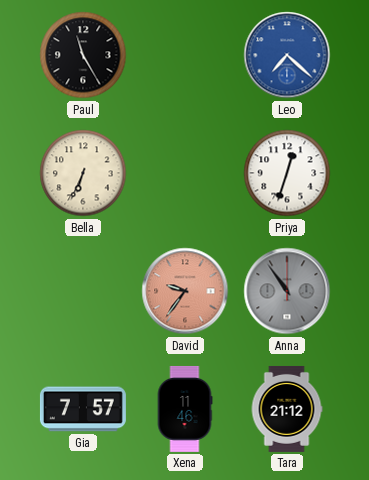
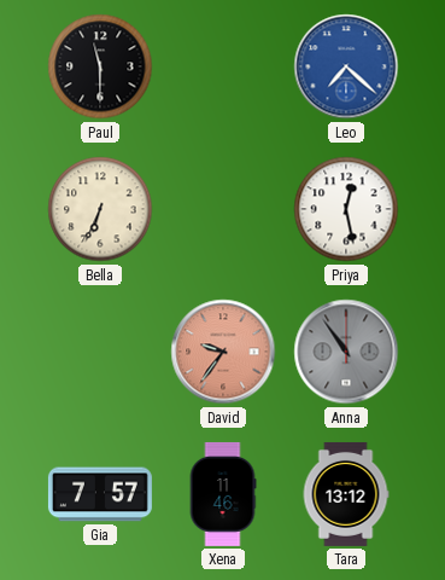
Paul: 11:25 -> 11:30
Priya: 12:33 -> 12:28
Tara: 21:12 -> 13:12
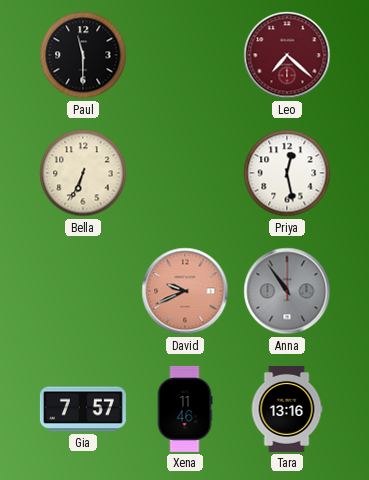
Leo dial: blue -> burgundy
David: 9:36 -> 9:41
Tara: 13:12 -> 13:16
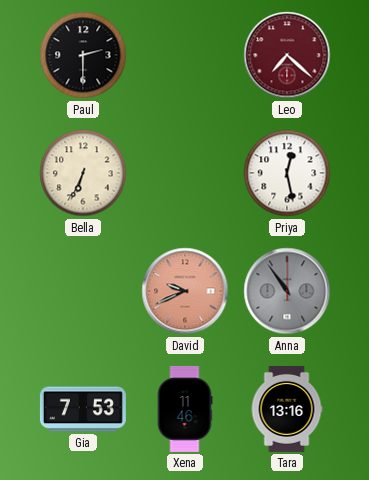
Paul: 11:30 -> 2:30
Gia: 7:57 -> 7:53
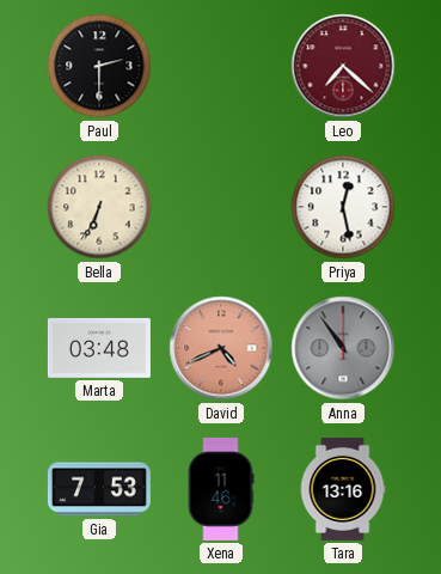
Marta: none -> 03:48
David: 9:41 -> 4:41
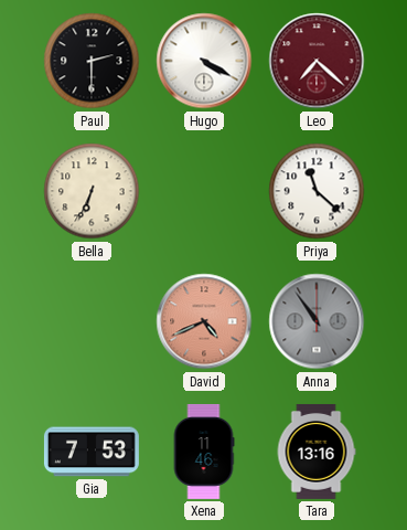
Hugo: none -> 4:20
Priya: 12:28 -> 11:22
Marta: 03:48 -> none
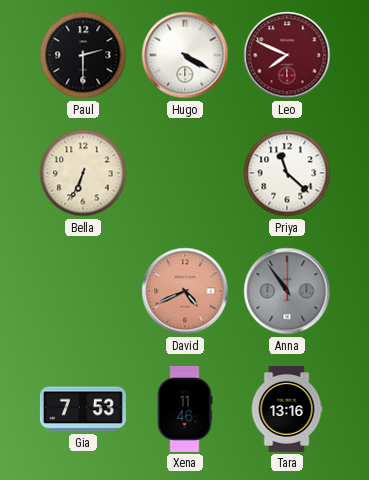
Leo: 7:22 -> 7:49
